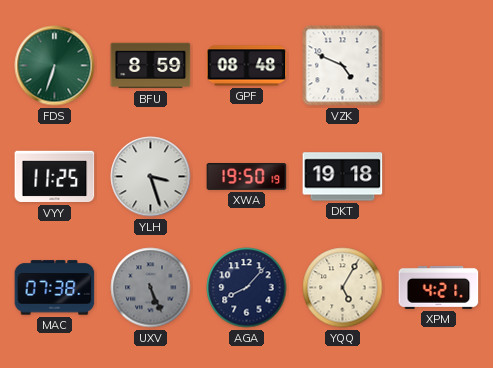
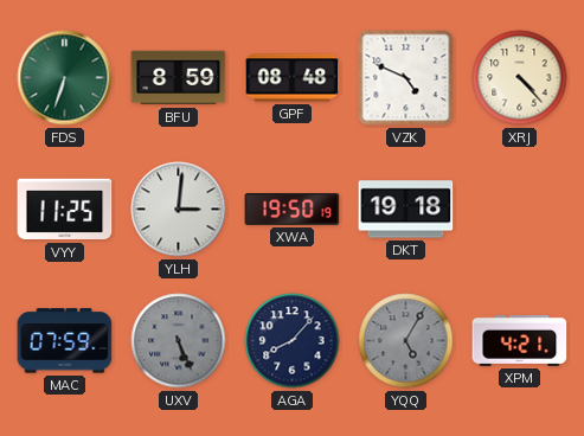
XRJ: none -> 4:23
YLH: 3:27 -> 3:01
MAC: 07:38 -> 07:59
YQQ dial: cream -> grey
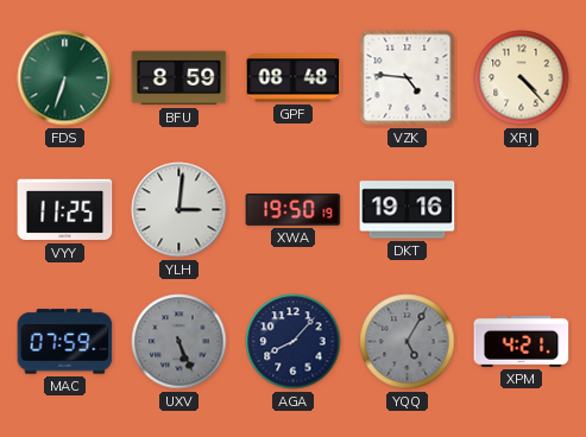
VZK: 4:49 -> 4:46
DKT: 19:18 -> 19:16
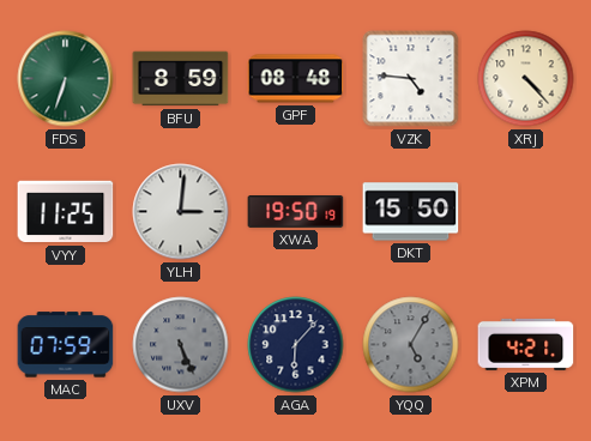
DKT: 19:16 -> 15:50
AGA: 8:07 -> 6:07
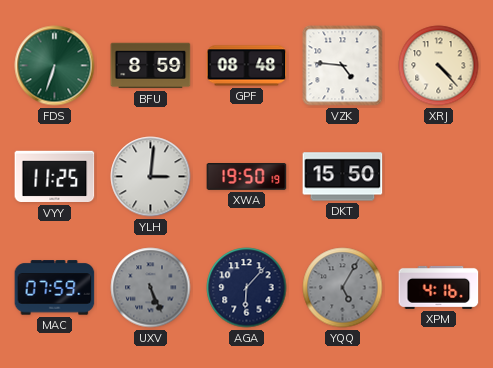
XPM: 4:21 -> 4:16
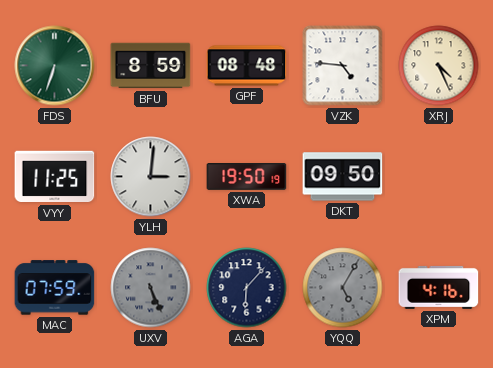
XRJ: 4:23 -> 4:26
DKT: 15:50 -> 09:50
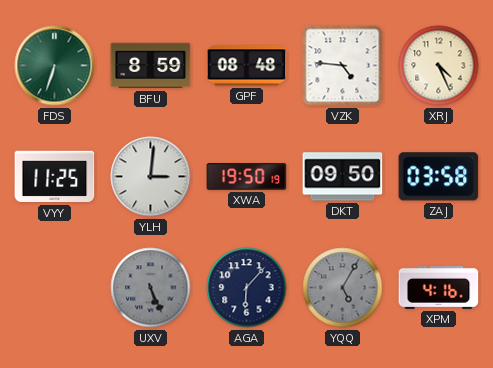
ZAJ: none -> 03:58
MAC: 07:59 -> none
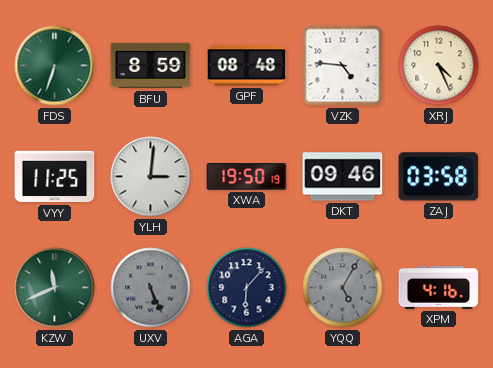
DKT: 09:50 -> 09:46
KZW: none -> 11:41
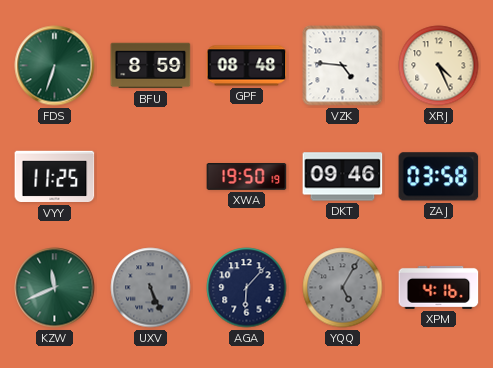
YLH: 3:01 -> none
